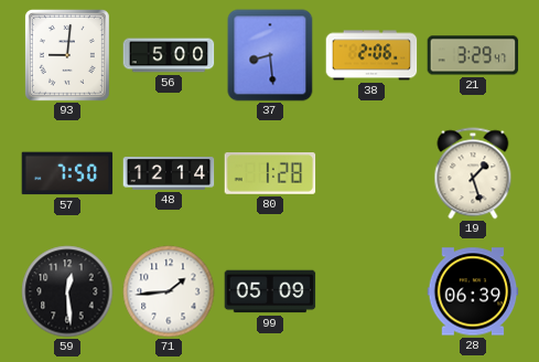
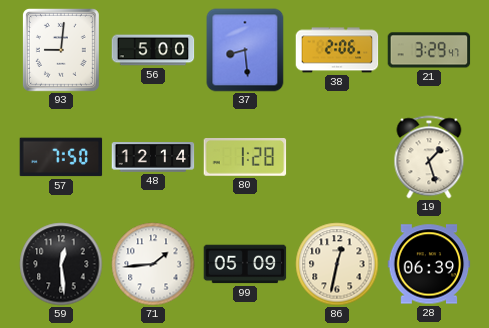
86: none -> 12:32
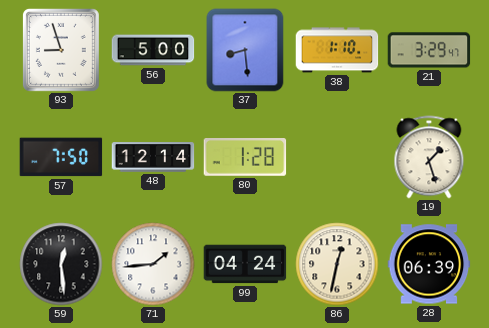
93: 9:01 -> 8:57
38: 2:06 -> 1:10
99: 05:09 -> 04:24
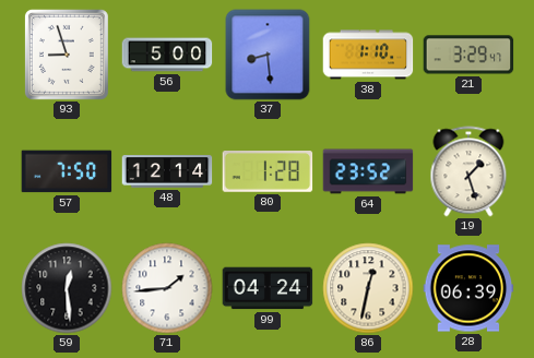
64: none -> 23:52
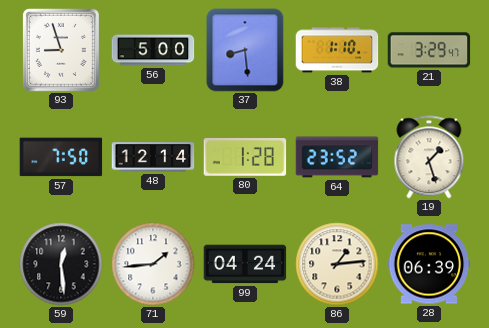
86: 12:32 -> 1:14
